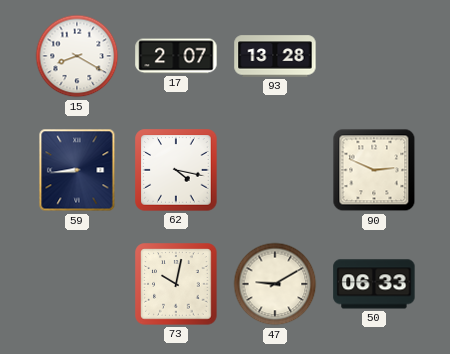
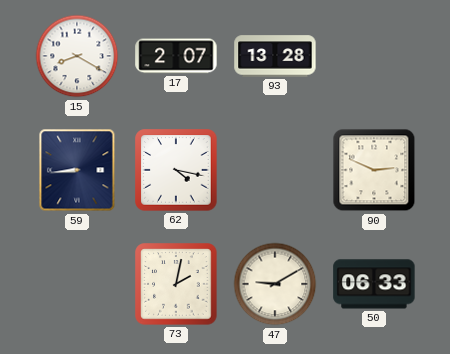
73: 10:02 -> 2:02
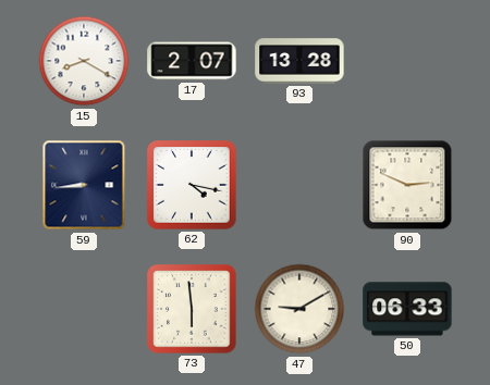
73: 2:02 -> 5:59
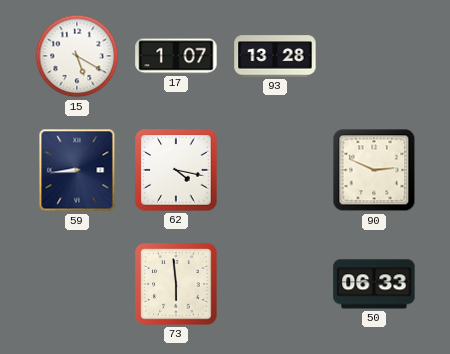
15: 8:20 -> 5:20
17: 2:07 -> 1:07
47: 9:10 -> none
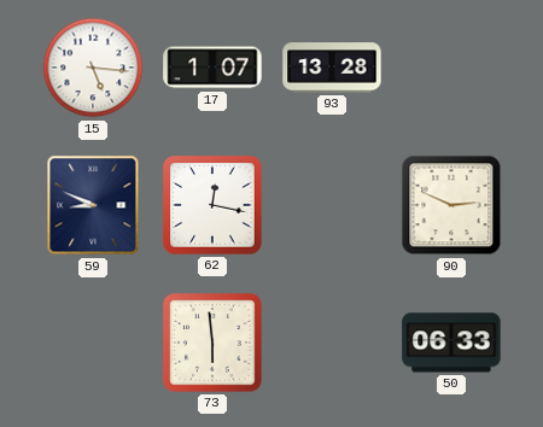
15: 5:20 -> 5:16
59: 8:44 -> 8:49
62: 4:17 -> 12:17
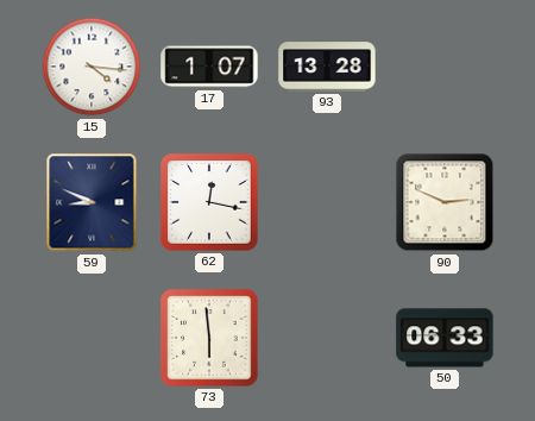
15: 5:16 -> 4:16
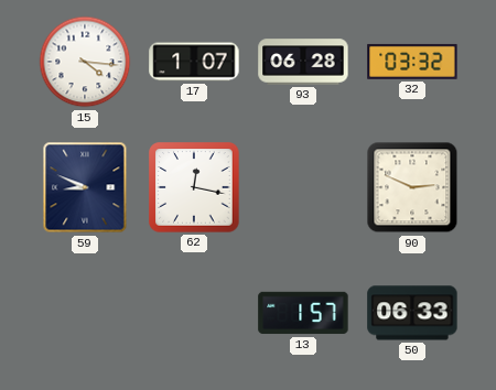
93: 13:28 -> 06:28
32: none -> 03:32
73: 5:59 -> none
13: none -> 1:57
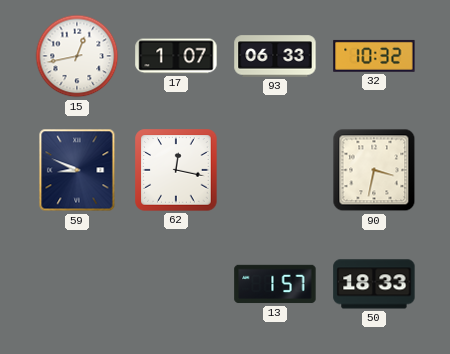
15: 4:16 -> 12:43
93: 06:28 -> 06:33
32: 03:32 -> 10:32
90: 2:49 -> 3:32
50: 06:33 -> 18:33
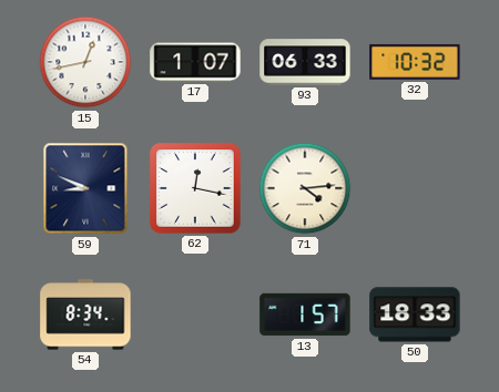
71: none -> 4:14
90: 3:32 -> none
54: none -> 8:34
